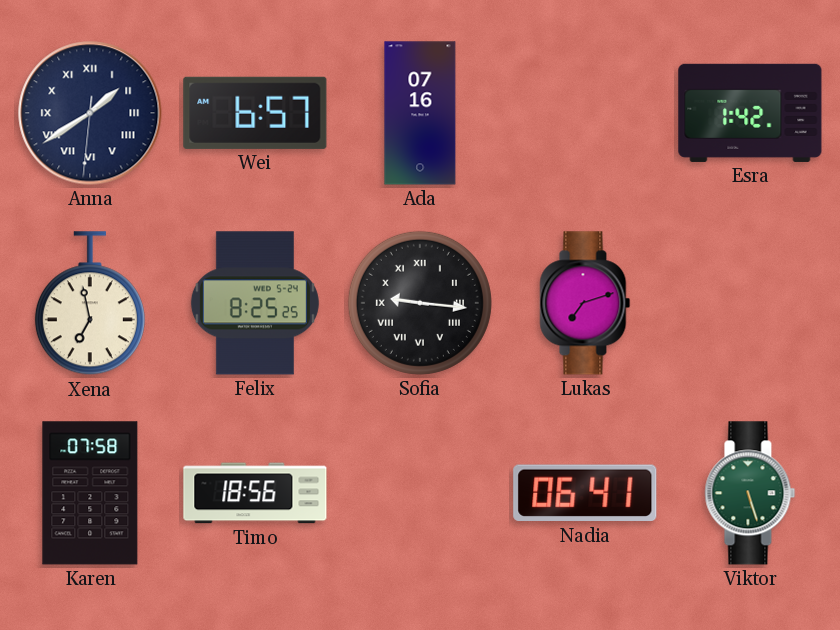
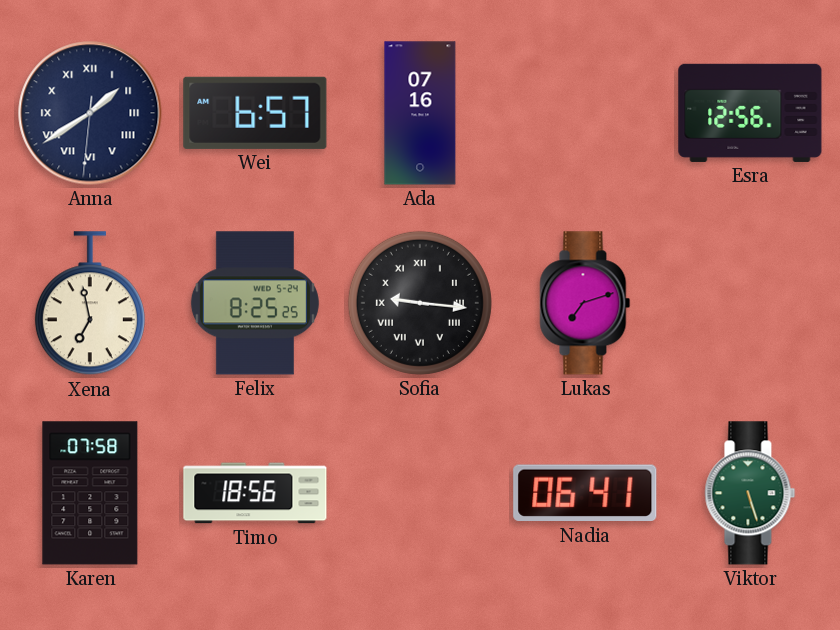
Esra: 1:42 -> 12:56
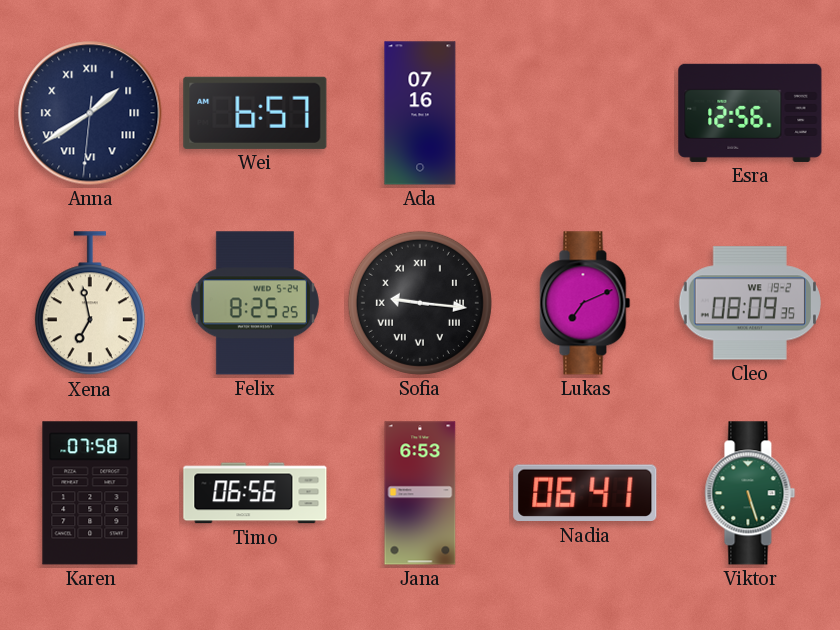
Lukas: 7:12 -> 7:11
Cleo: none -> 08:09
Timo: 18:56 -> 06:56
Jana: none -> 6:53
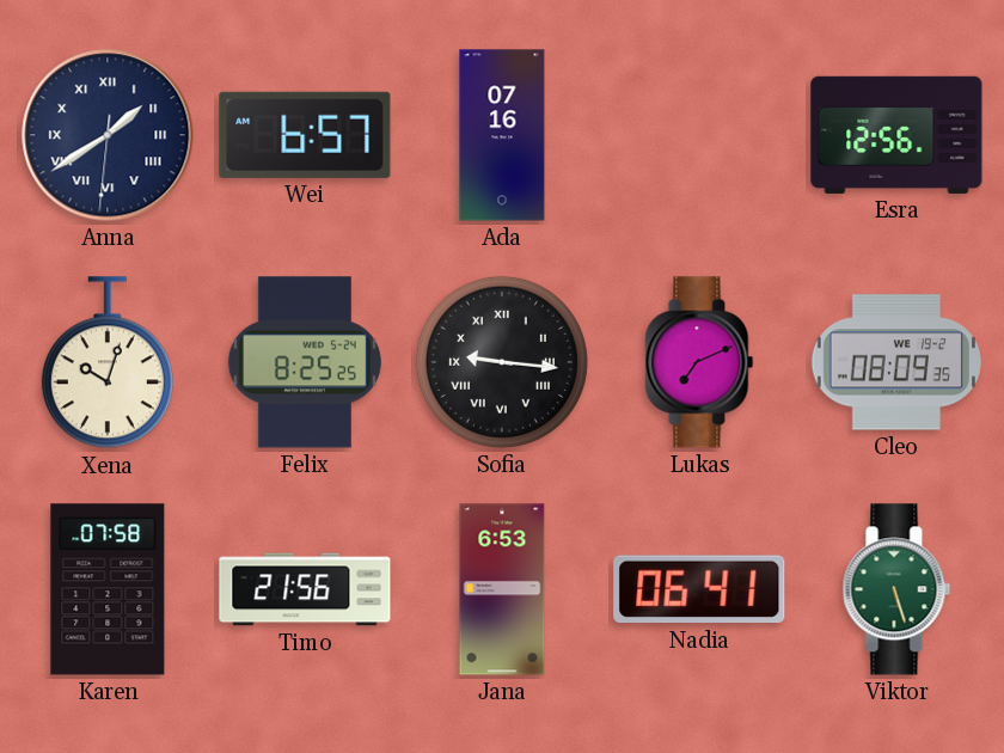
Xena: 6:58 -> 10:03
Timo: 06:56 -> 21:56
